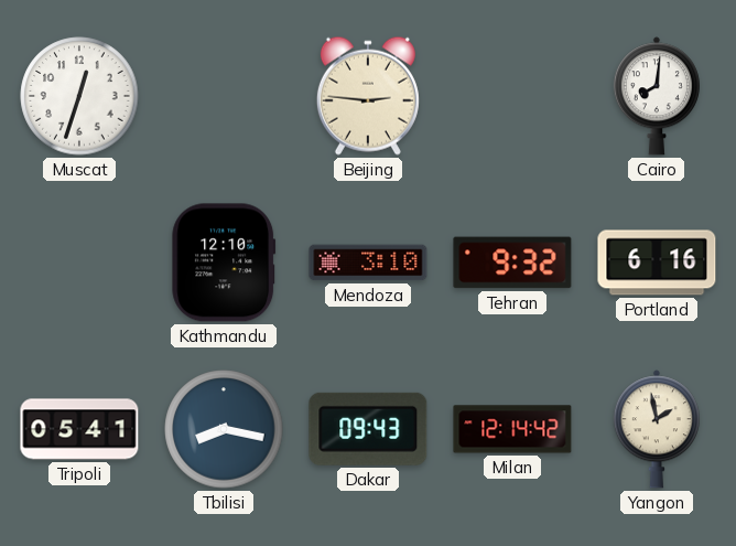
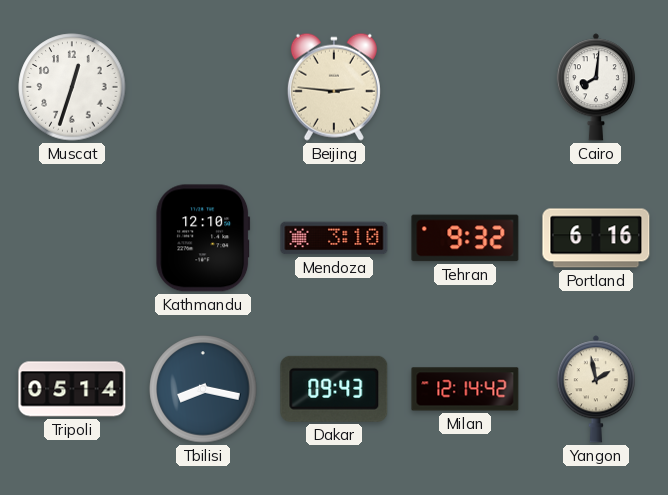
Tripoli: 05:41 -> 05:14
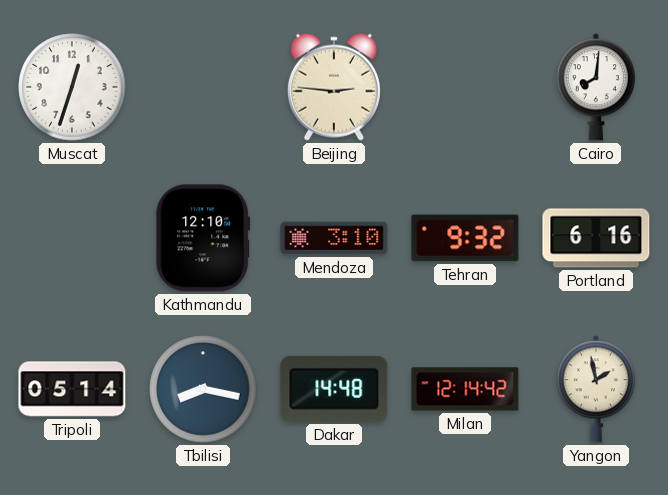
Dakar: 09:43 -> 14:48
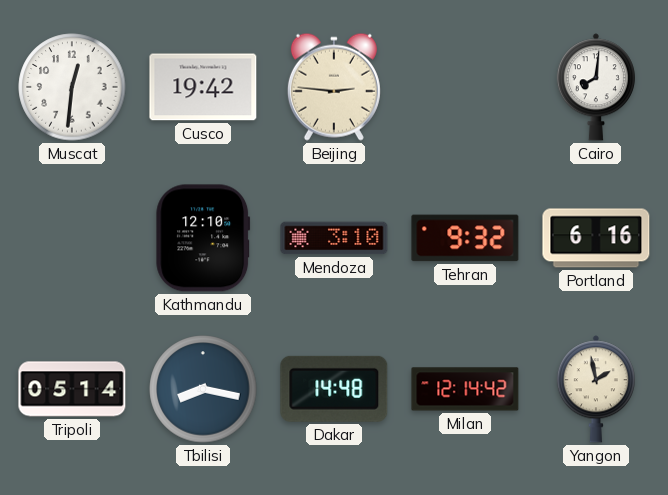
Muscat: 12:33 -> 12:31
Cusco: none -> 19:42
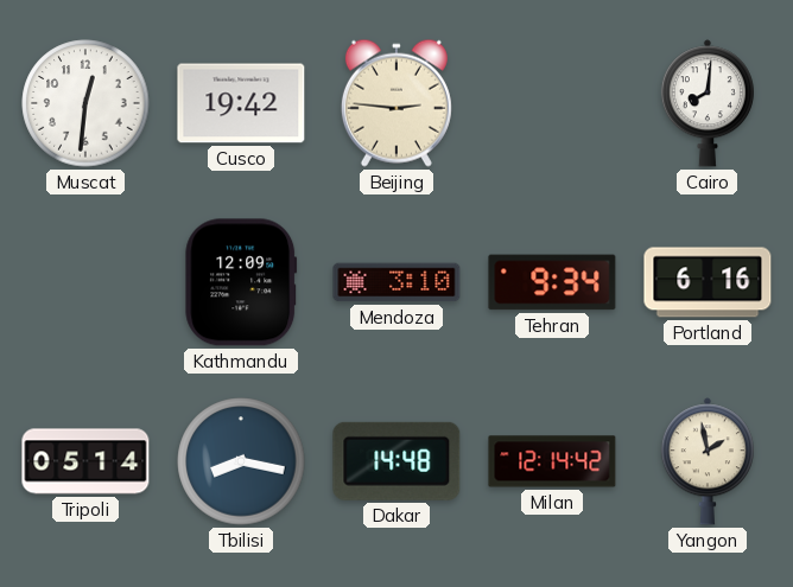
Kathmandu: 12:10 -> 12:09
Tehran: 9:32 -> 9:34
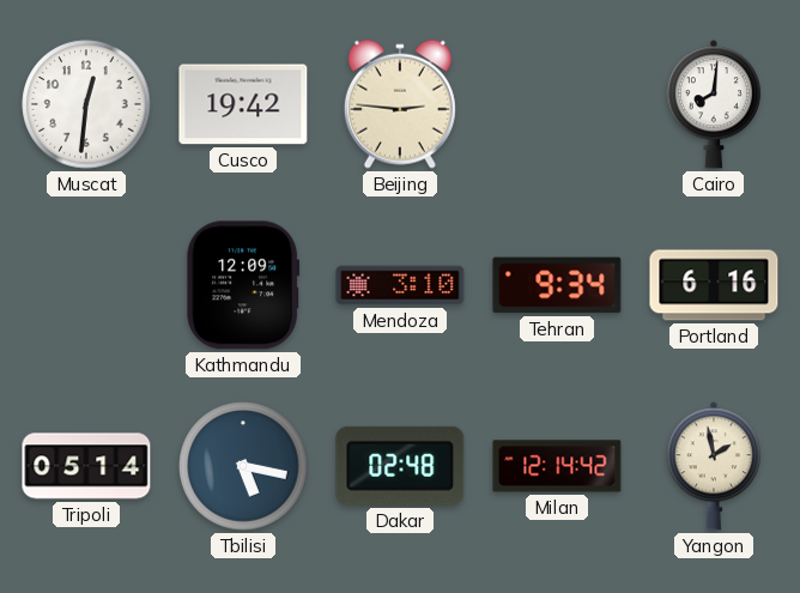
Tbilisi: 8:17 -> 5:17
Dakar: 14:48 -> 02:48
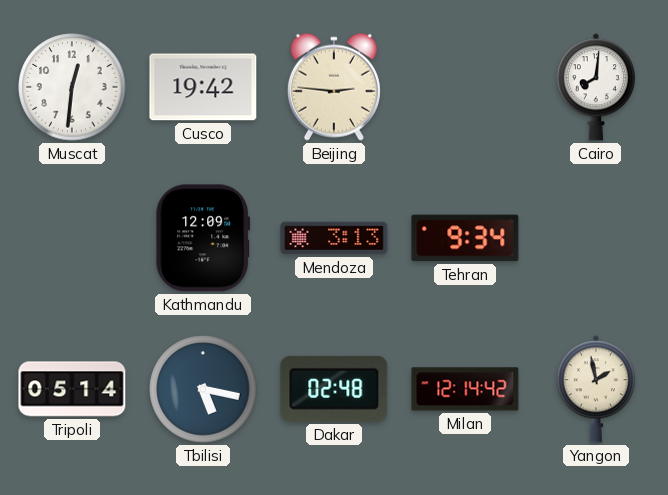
Mendoza: 3:10 -> 3:13
Portland: 6:16 -> none
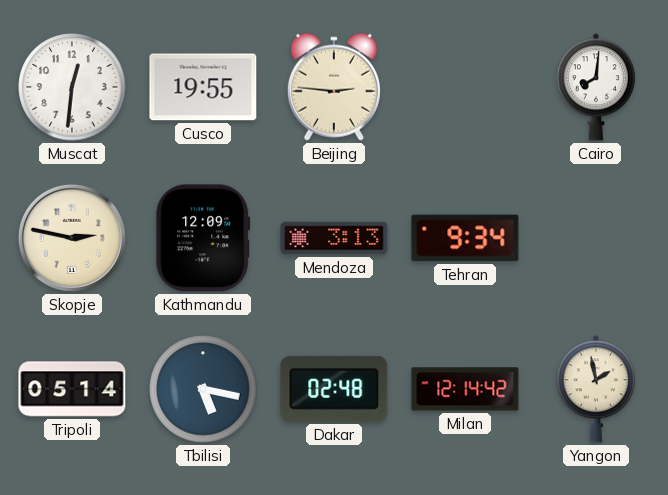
Cusco: 19:42 -> 19:55
Skopje: none -> 2:47
